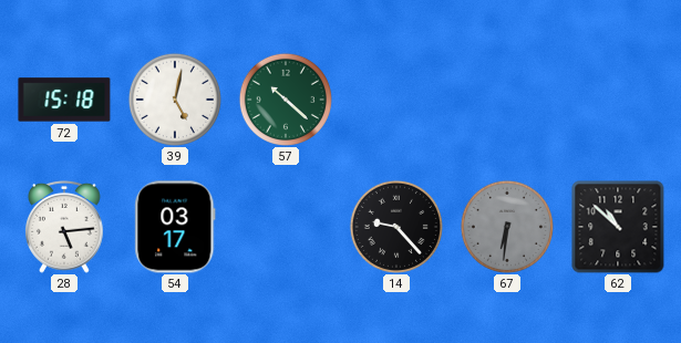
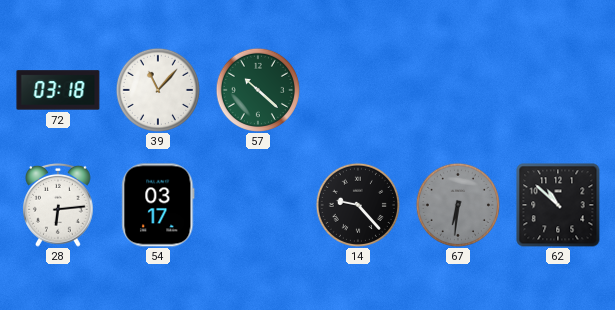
72: 15:18 -> 03:18
39: 5:02 -> 11:07
28: 5:14 -> 6:14
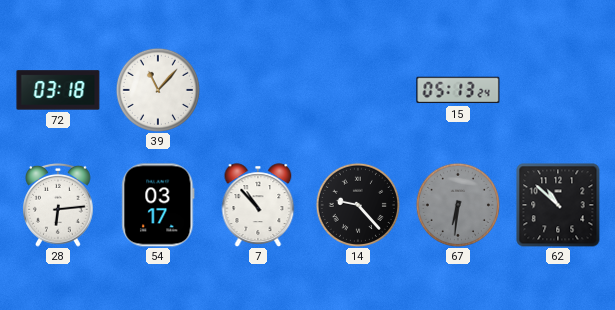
57: 10:22 -> none
15: none -> 05:13
7: none -> 10:53
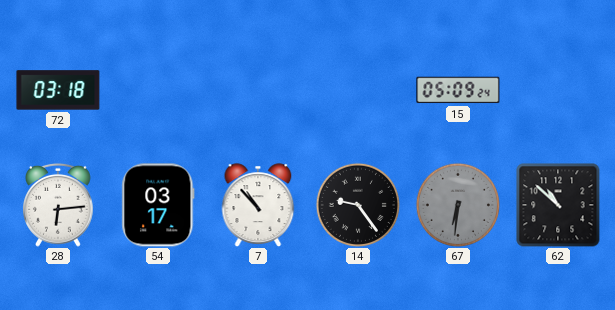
39: 11:07 -> none
15: 05:13 -> 05:09
14: 9:23 -> 9:24
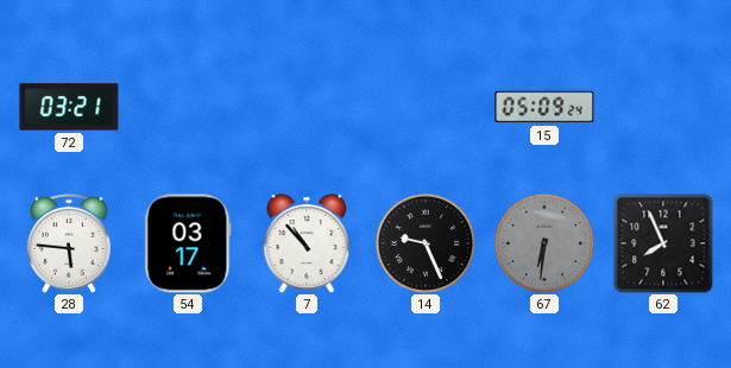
72: 03:18 -> 03:21
28: 6:14 -> 5:46
14: 9:24 -> 9:26
62: 10:52 -> 7:56
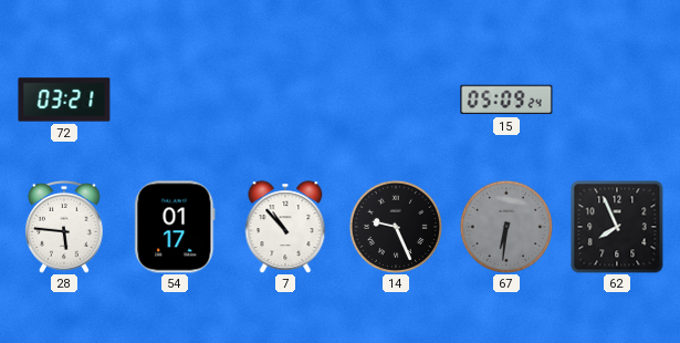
54: 03:17 -> 01:17
